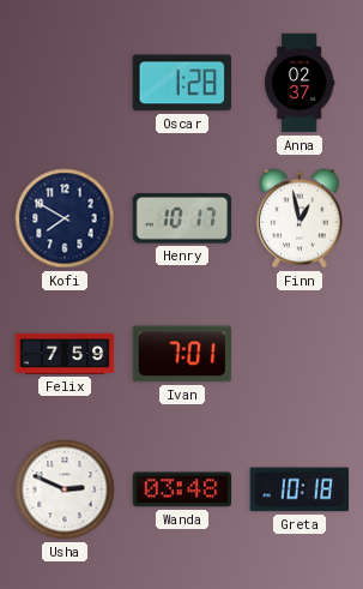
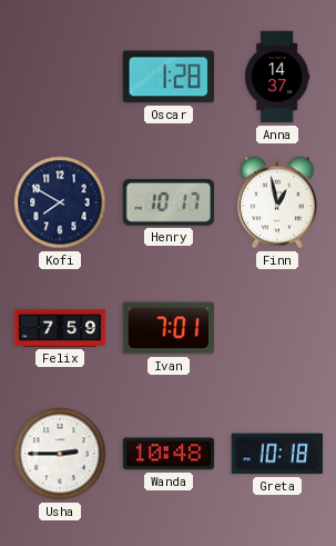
Anna: 02:37 -> 14:37
Usha: 2:49 -> 2:45
Wanda: 03:48 -> 10:48
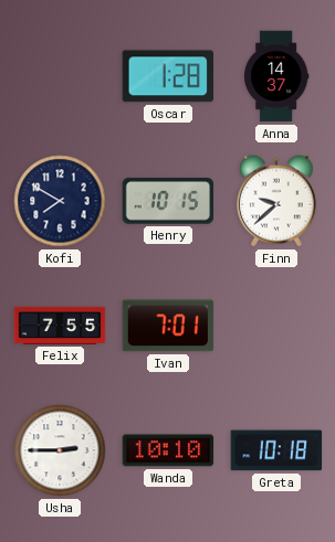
Henry: 10:17 -> 10:15
Finn: 12:58 -> 9:38
Felix: 7:59 -> 7:55
Wanda: 10:48 -> 10:10
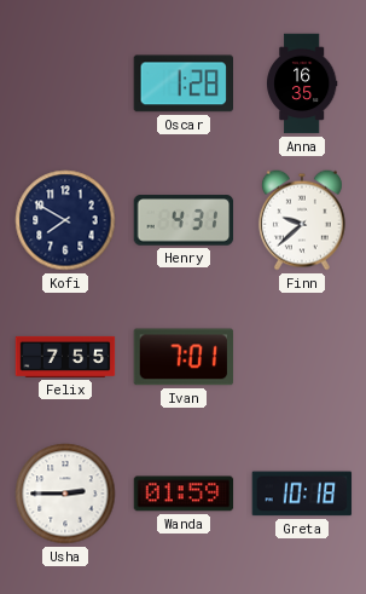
Anna: 14:37 -> 16:35
Henry: 10:15 -> 4:31
Wanda: 10:10 -> 01:59
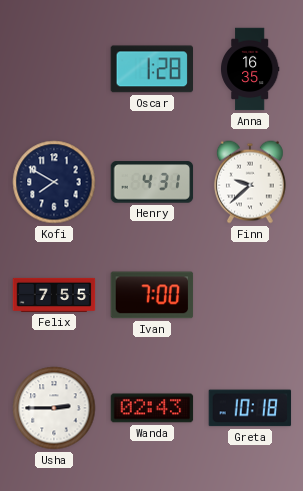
Ivan: 7:01 -> 7:00
Wanda: 01:59 -> 02:43
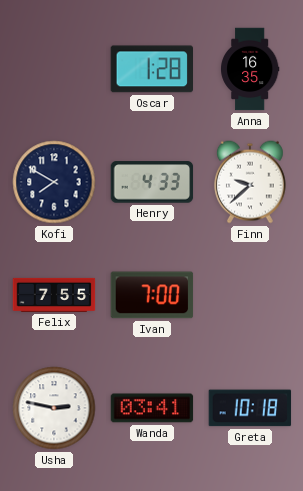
Henry: 4:31 -> 4:33
Usha: 2:45 -> 2:47
Wanda: 02:43 -> 03:41
